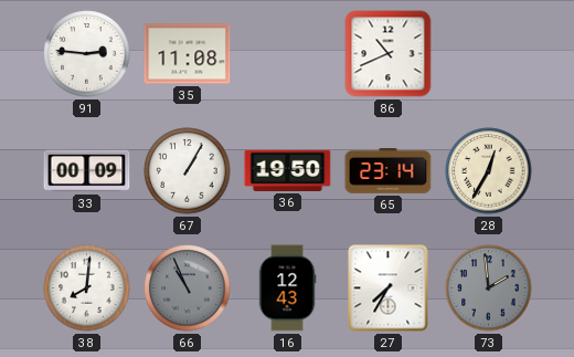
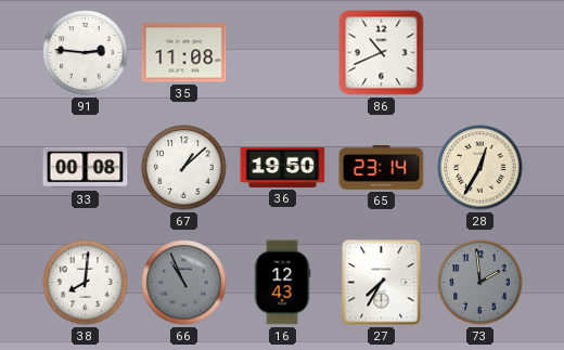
33: 00:09 -> 00:08
67: 1:05 -> 1:08
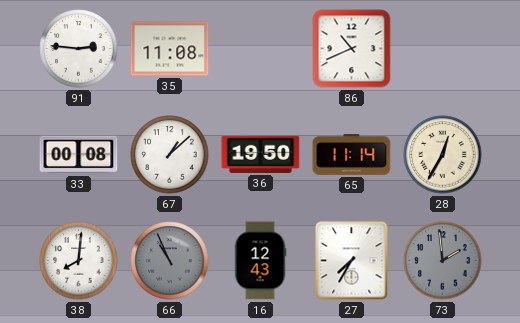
65: 23:14 -> 11:14
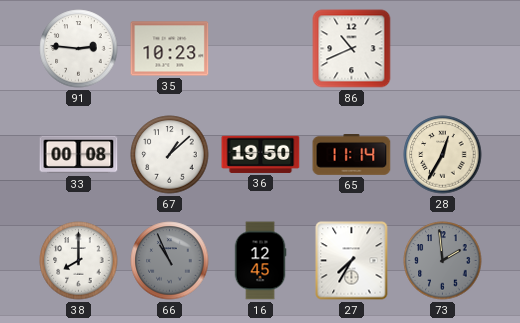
35: 11:08 -> 10:23
38: 8:01 -> 8:00
16: 12:43 -> 12:45
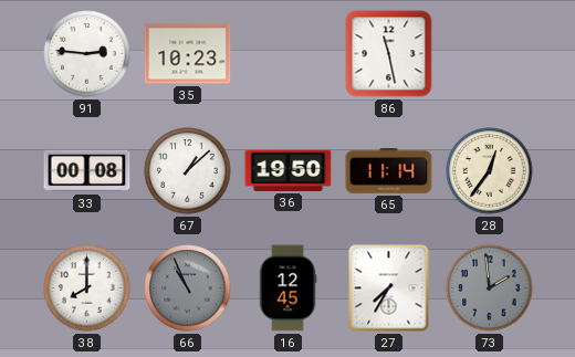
86: 10:41 -> 11:28
28: 12:35 -> 12:36
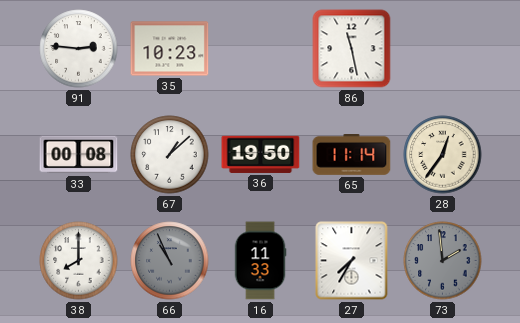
16: 12:45 -> 11:33
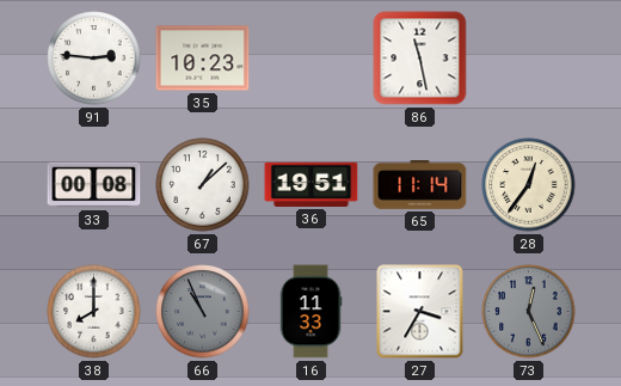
36: 19:50 -> 19:51
27: 7:35 -> 3:35
73: 1:59 -> 12:26
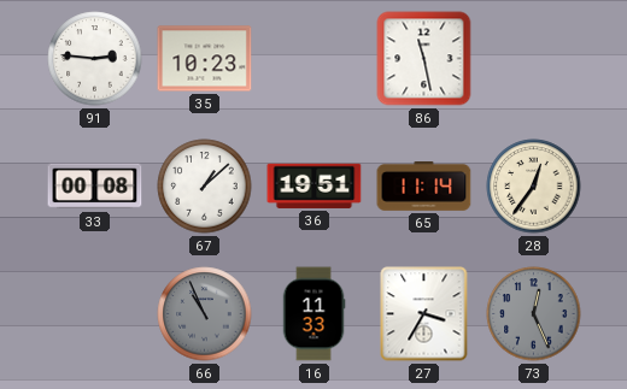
38: 8:00 -> none
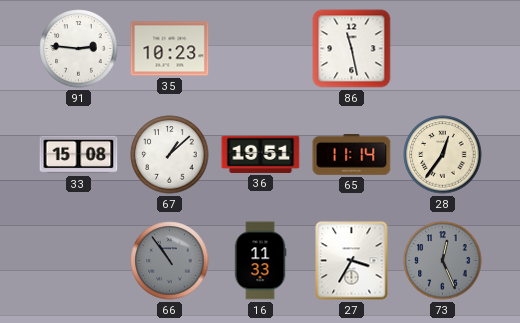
33: 00:08 -> 15:08
66: 10:56 -> 10:54
